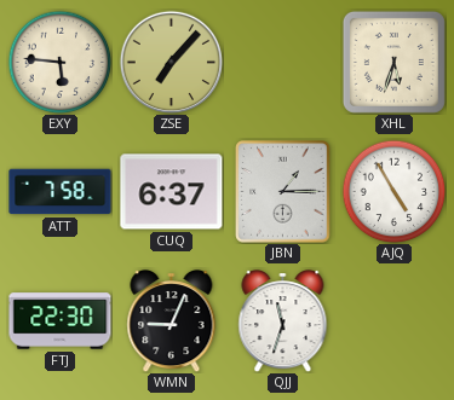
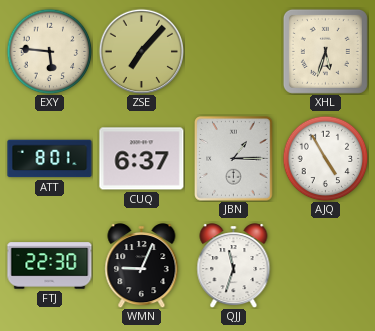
ATT: 7:58 -> 8:01
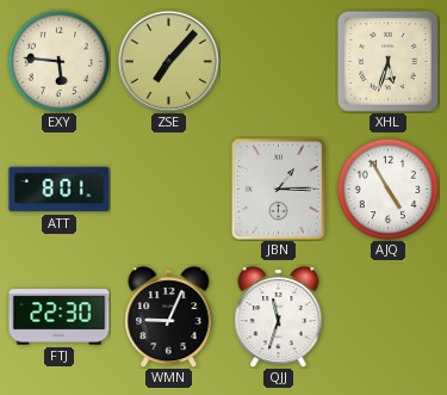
CUQ: 6:37 -> none
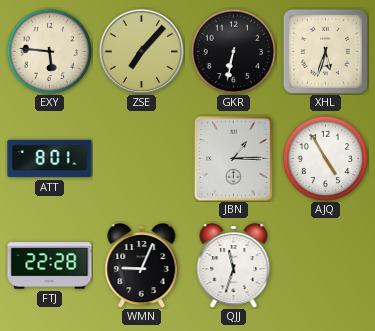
GKR: none -> 6:32
FTJ: 22:30 -> 22:28
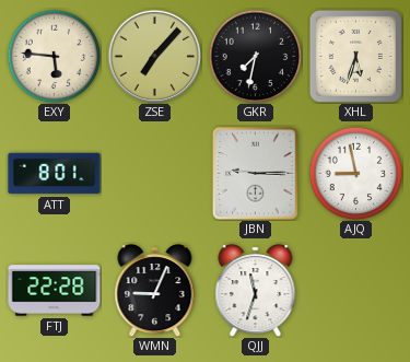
GKR: 6:32 -> 7:32
JBN: 1:15 -> 9:15
AJQ: 4:55 -> 8:58
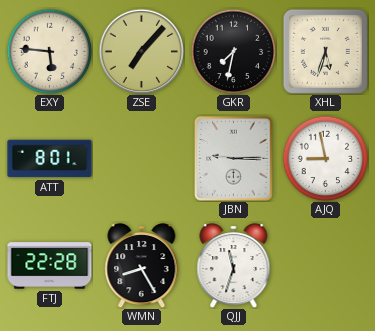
WMN: 9:04 -> 8:25
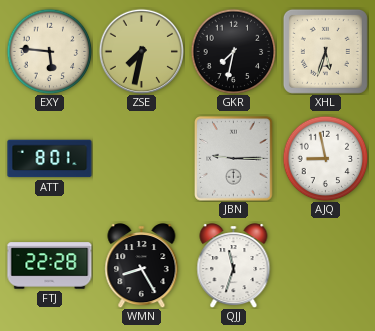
ZSE: 7:07 -> 7:32
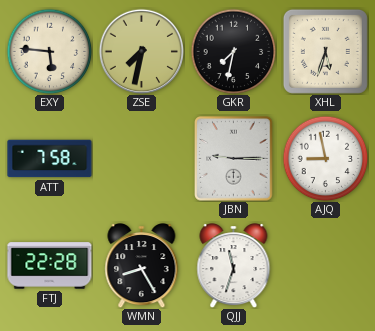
ATT: 8:01 -> 7:58
